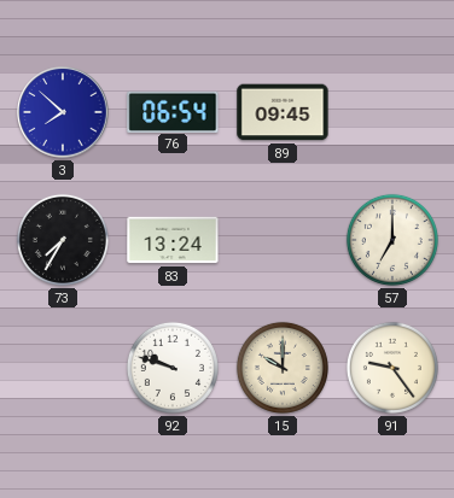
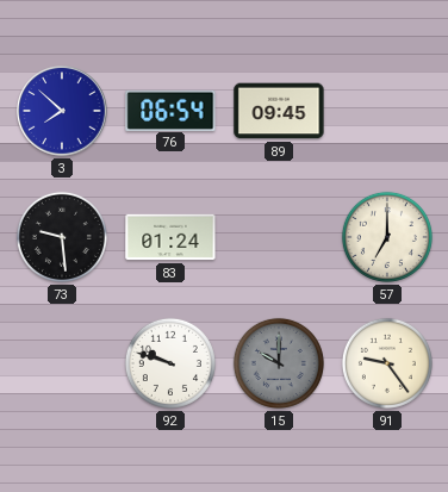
73: 7:35 -> 9:29
83: 13:24 -> 01:24
15 dial: cream -> grey
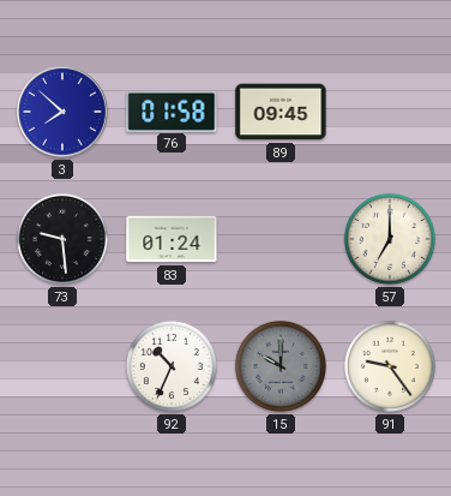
76: 06:54 -> 01:58
92: 9:48 -> 10:34
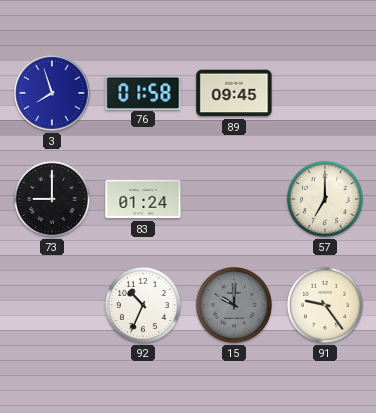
3: 7:52 -> 7:57
73: 9:29 -> 9:00
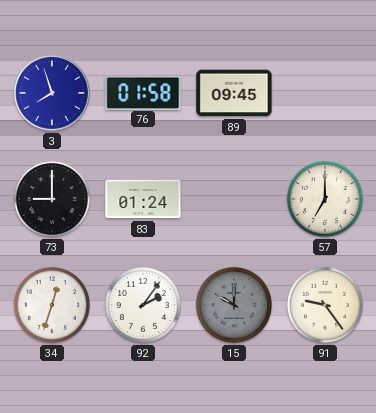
34: none -> 12:33
92: 10:34 -> 2:06
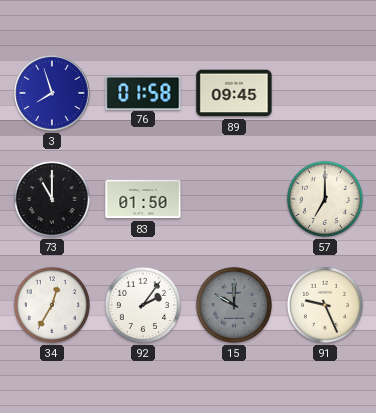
73: 9:00 -> 11:00
83: 01:24 -> 01:50
34: 12:33 -> 12:35
91: 9:24 -> 9:26
